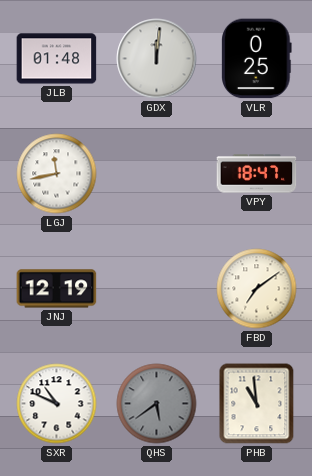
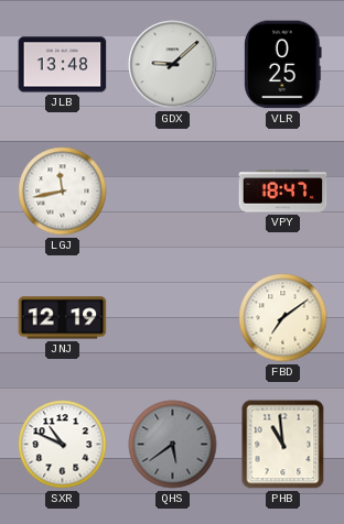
JLB: 01:48 -> 13:48
GDX: 12:01 -> 9:08
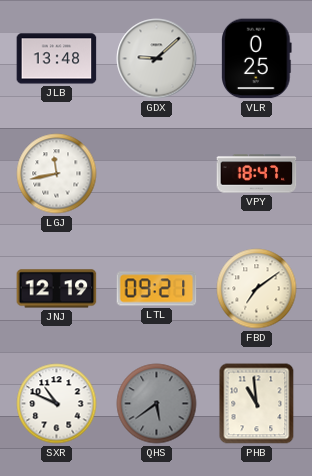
LTL: none -> 09:21
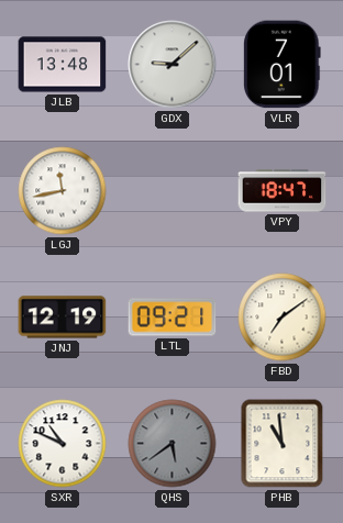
VLR: 0:25 -> 7:01
